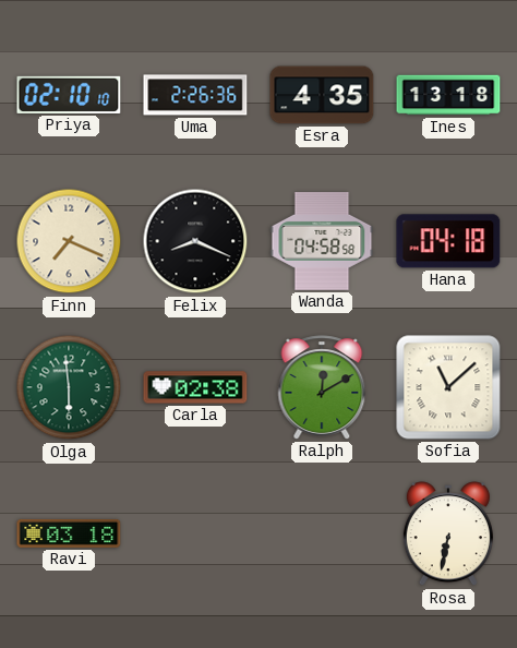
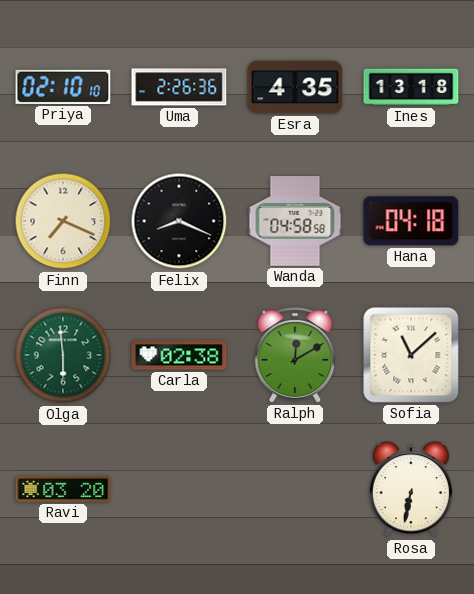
Ravi: 03:18 -> 03:20
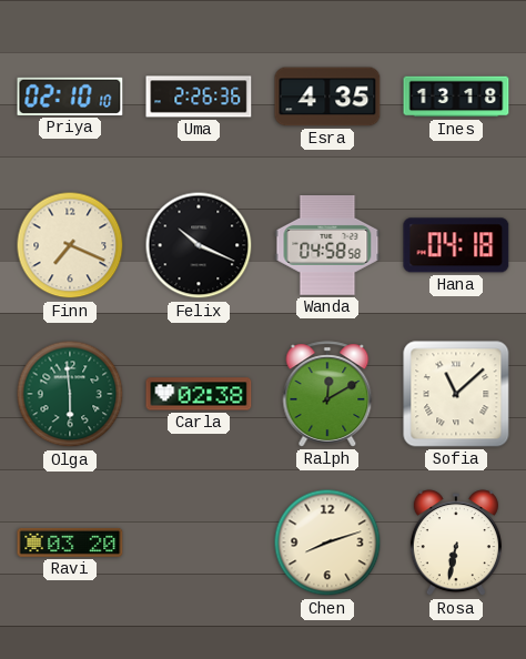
Felix: 8:19 -> 10:19
Chen: none -> 8:12
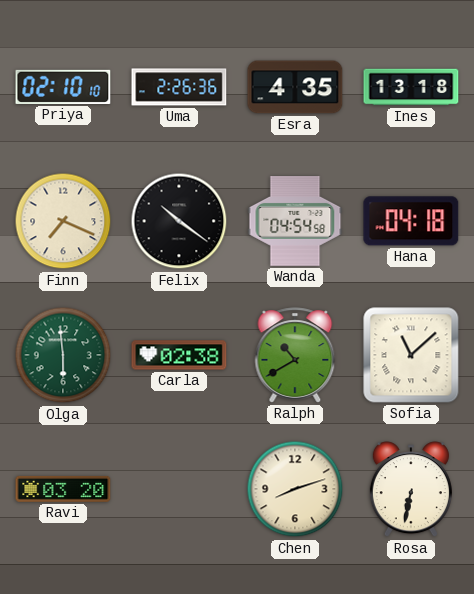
Felix: 10:19 -> 10:21
Wanda: 04:58 -> 04:54
Ralph: 12:10 -> 10:40
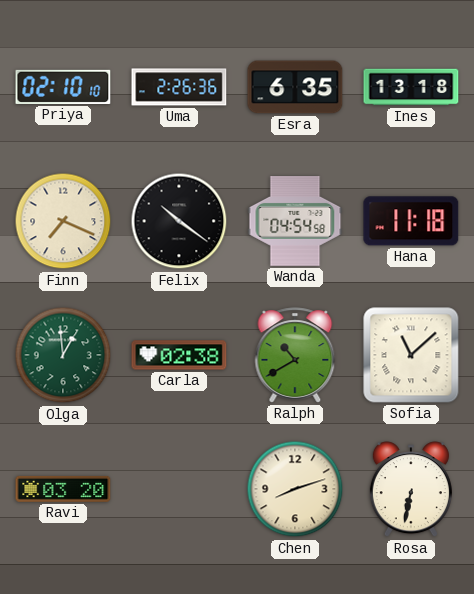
Esra: 4:35 -> 6:35
Hana: 04:18 -> 11:18
Olga: 5:59 -> 12:59
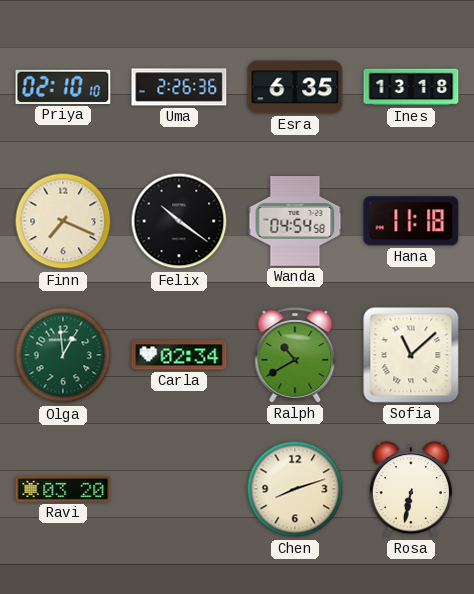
Carla: 02:38 -> 02:34
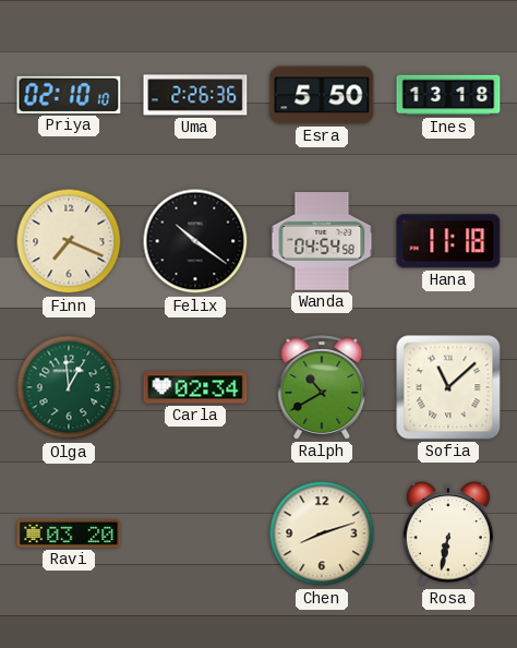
Esra: 6:35 -> 5:50
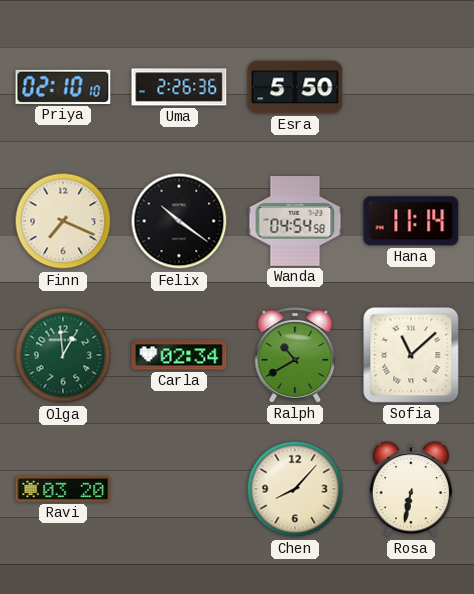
Ines: 13:18 -> none
Hana: 11:18 -> 11:14
Chen: 8:12 -> 8:07
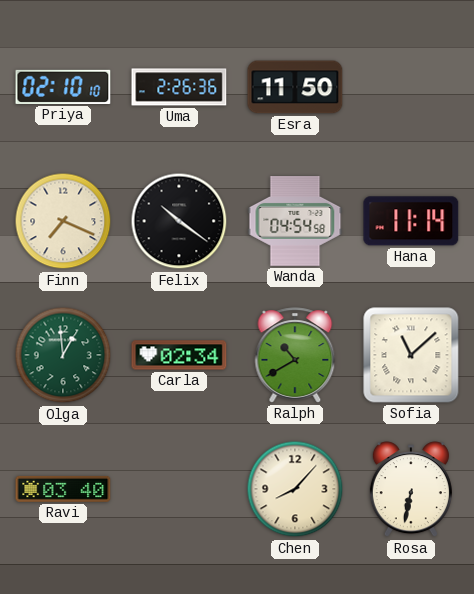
Esra: 5:50 -> 11:50
Ravi: 03:20 -> 03:40
